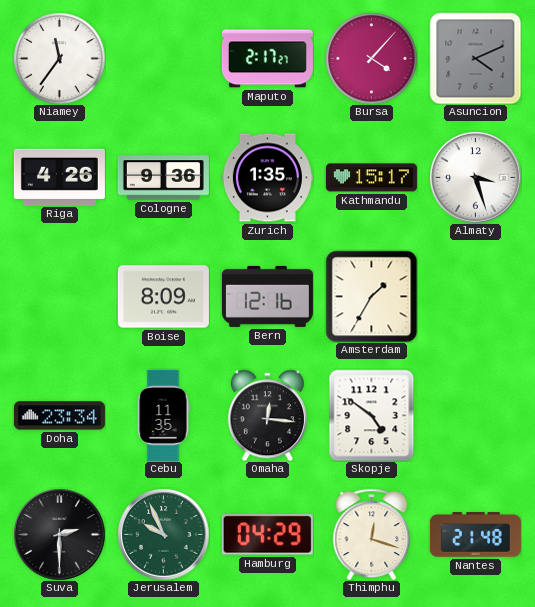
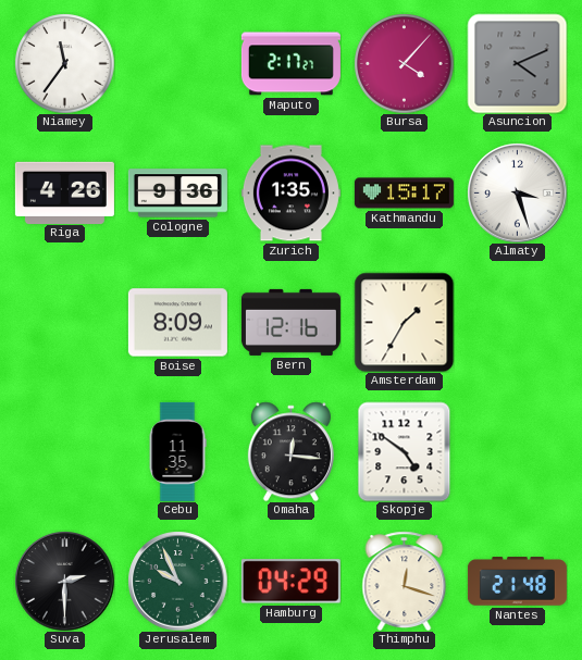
Doha: 23:34 -> none
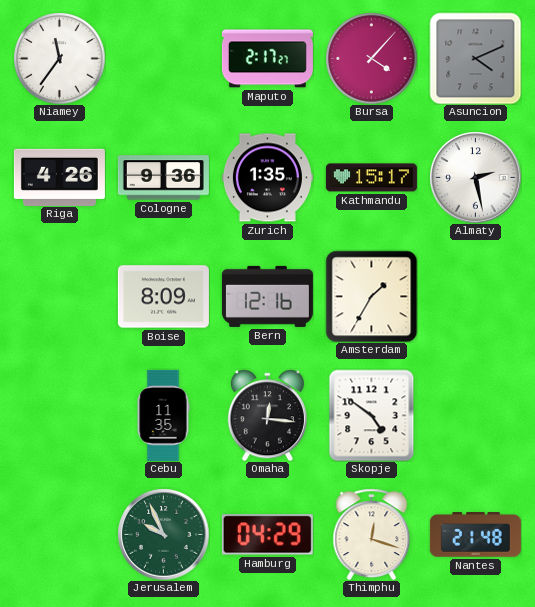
Almaty: 3:27 -> 2:28
Suva: 2:30 -> none
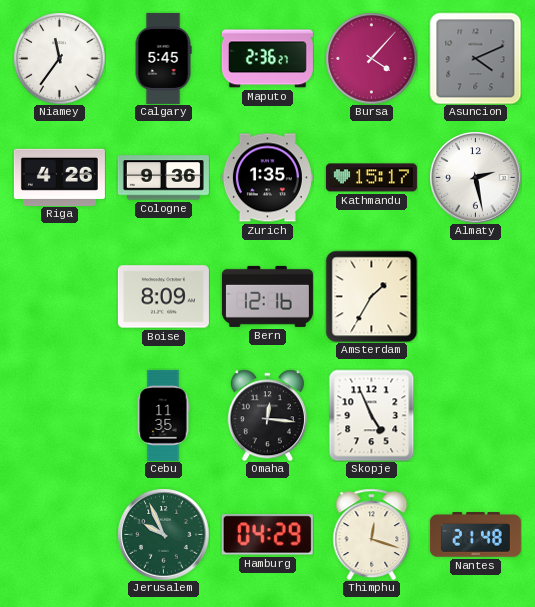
Calgary: none -> 5:45
Maputo: 2:17 -> 2:36
Skopje: 4:51 -> 4:56
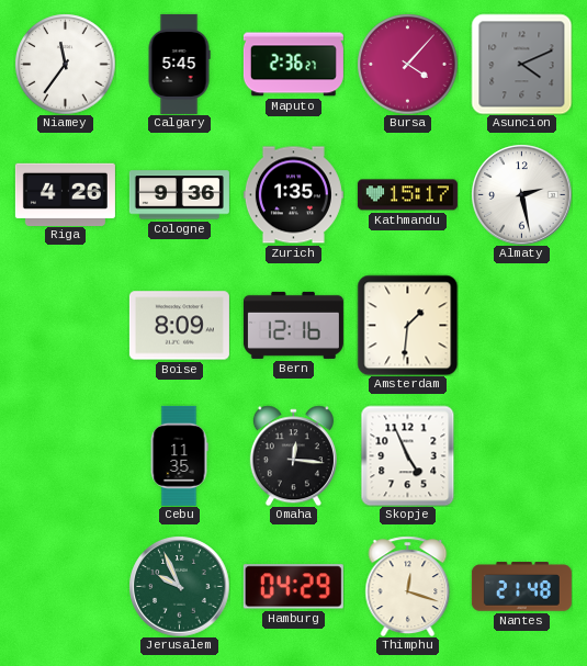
Amsterdam: 1:35 -> 1:31
